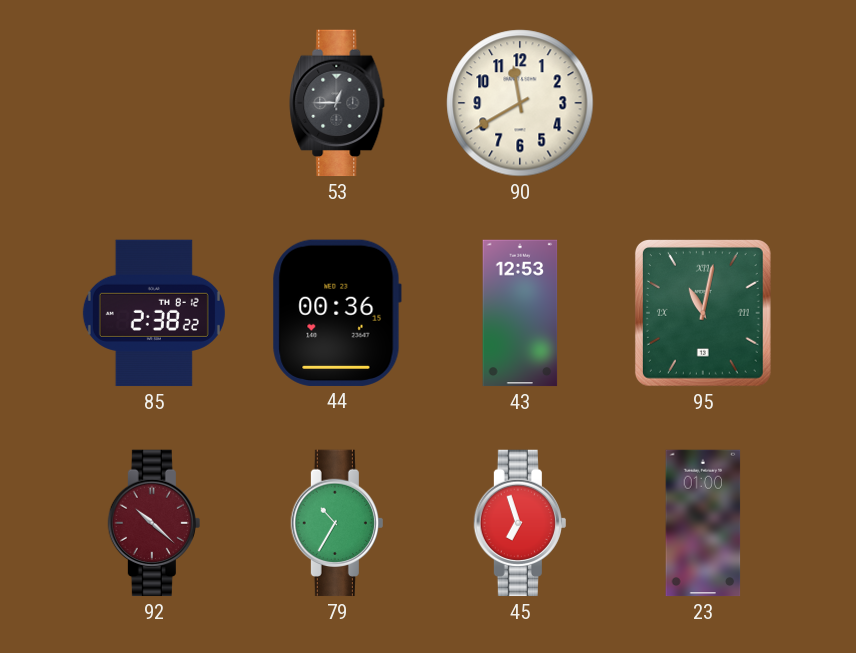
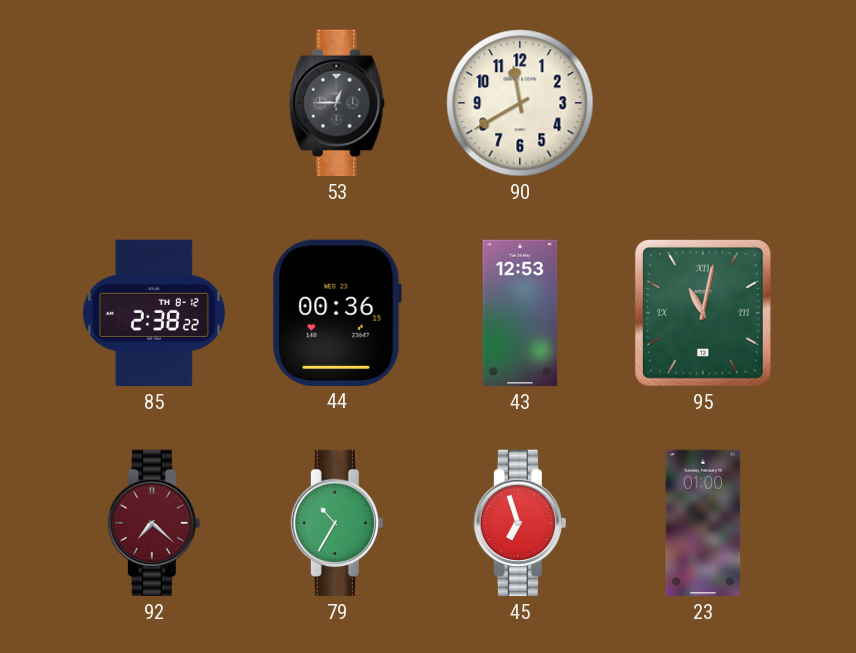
92: 10:22 -> 7:22
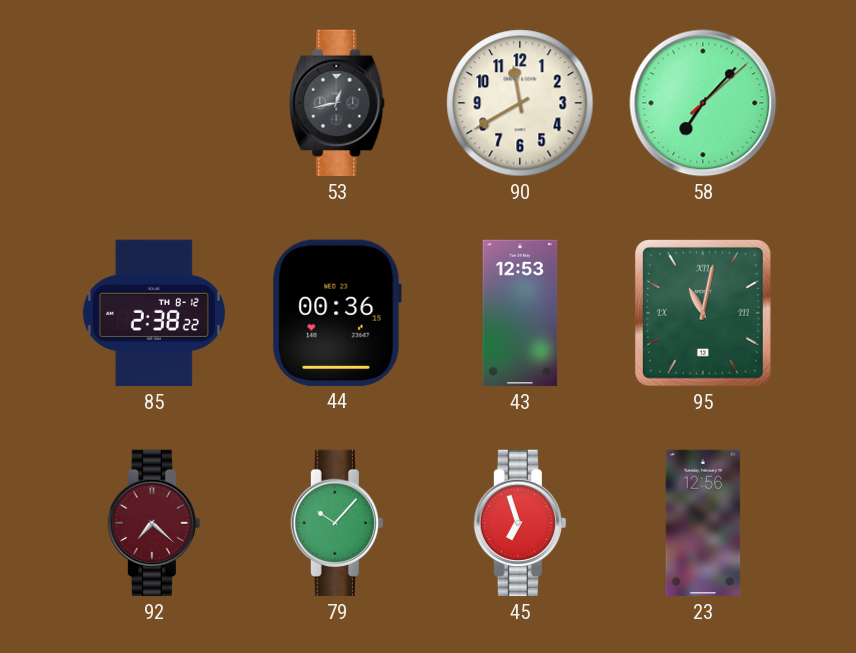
53: 12:45 -> 12:43
58: none -> 7:07
79: 10:35 -> 10:07
23: 01:00 -> 12:56
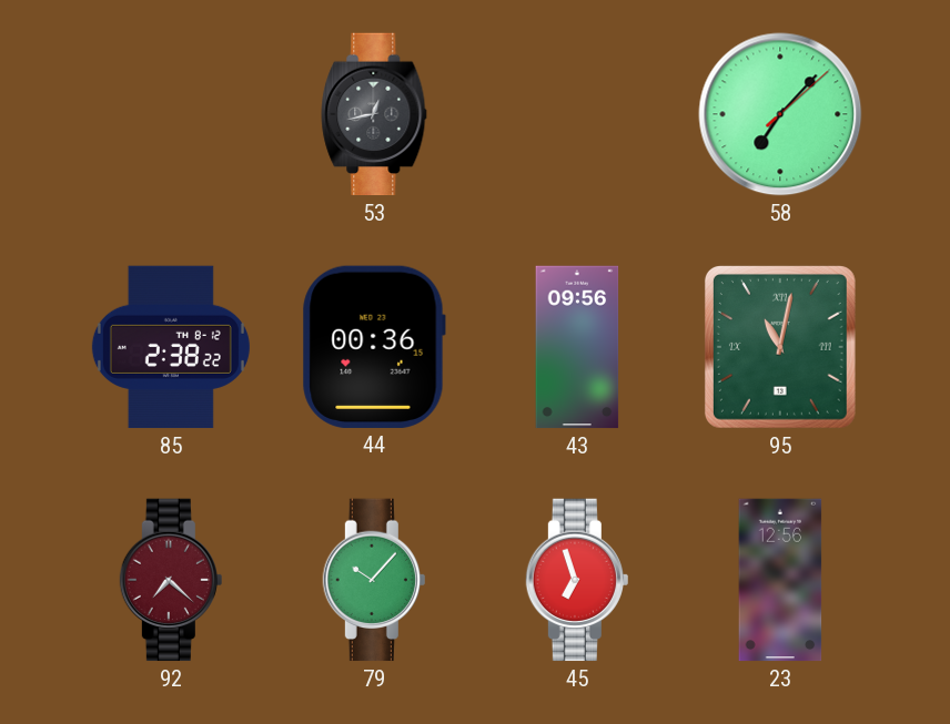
90: 11:40 -> none
43: 12:53 -> 09:56
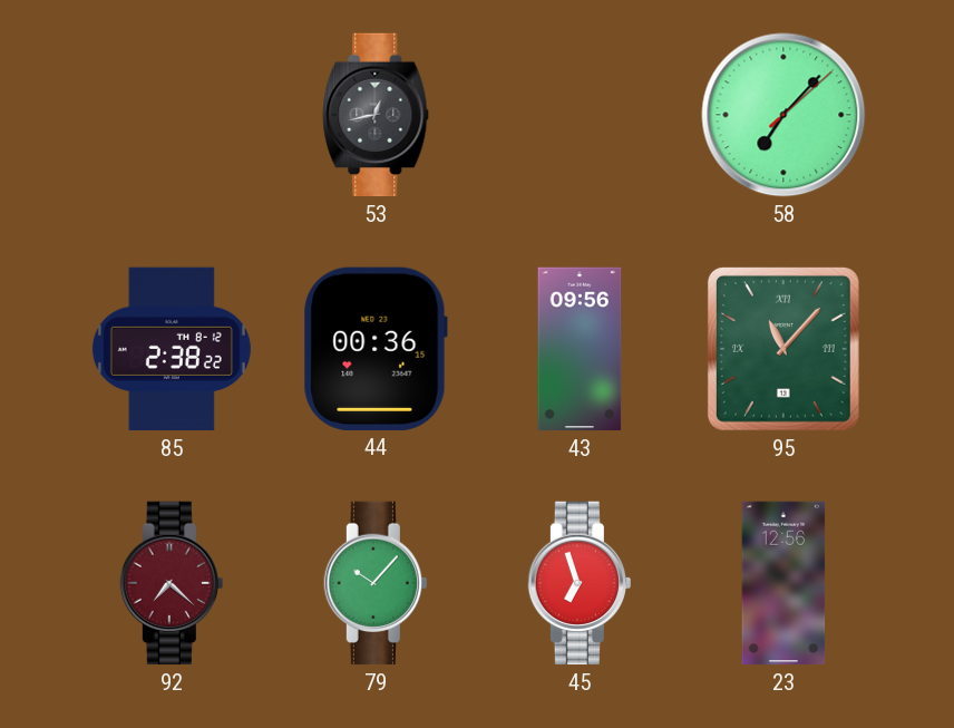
95: 11:02 -> 11:07
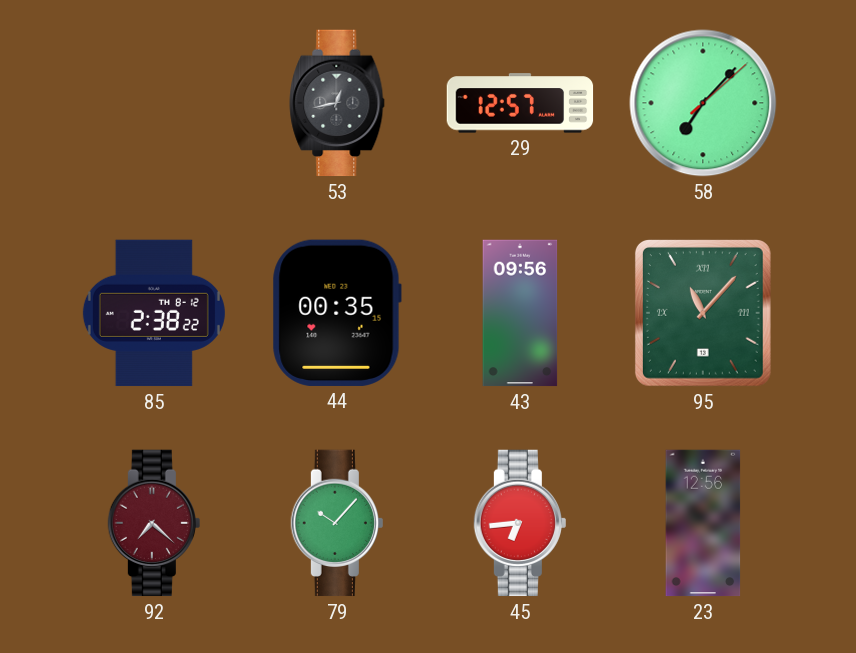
29: none -> 12:57
44: 00:36 -> 00:35
45: 6:57 -> 6:44
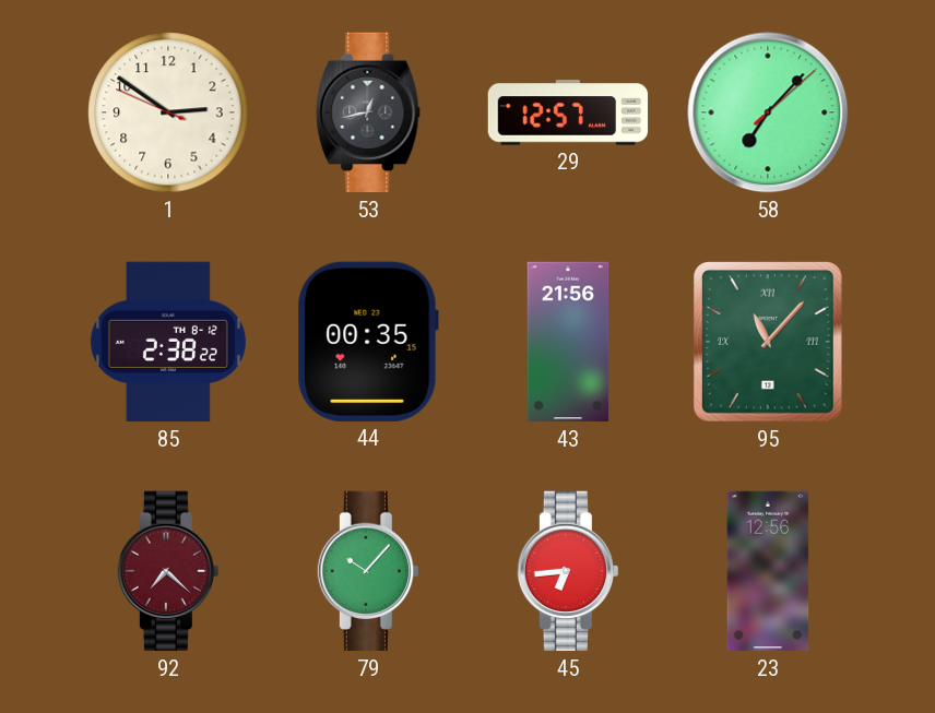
1: none -> 2:50
43: 09:56 -> 21:56
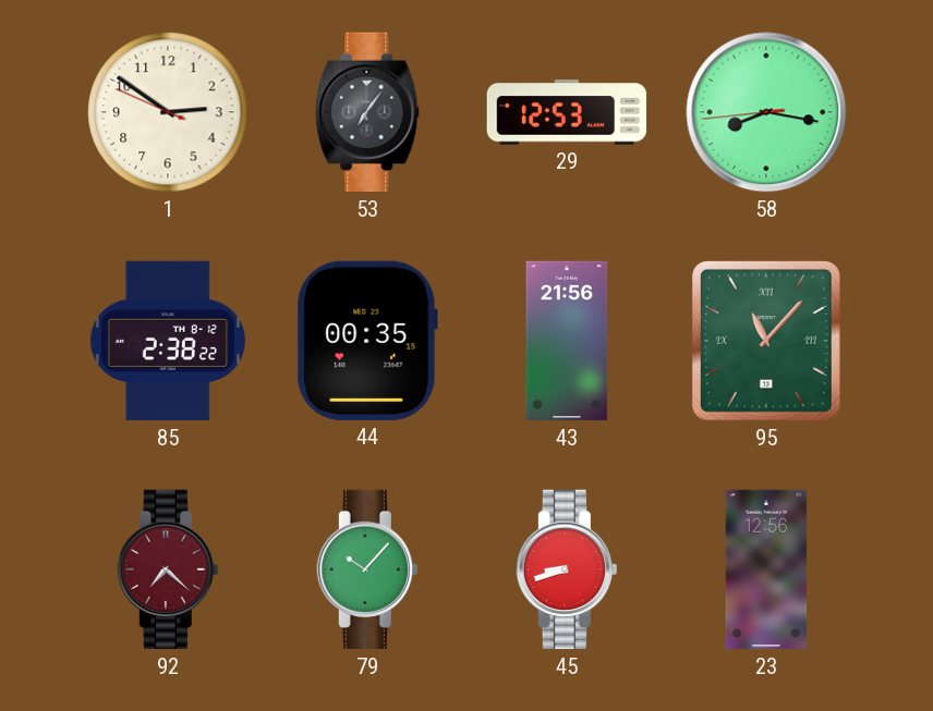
53: 12:43 -> 7:06
29: 12:57 -> 12:53
58: 7:07 -> 8:16
45: 6:44 -> 8:42
